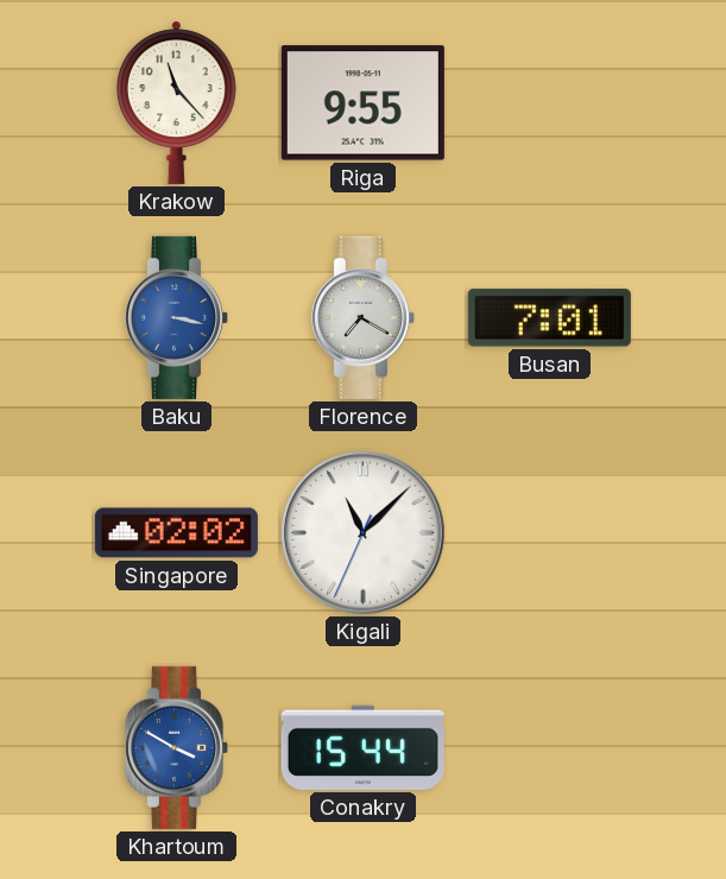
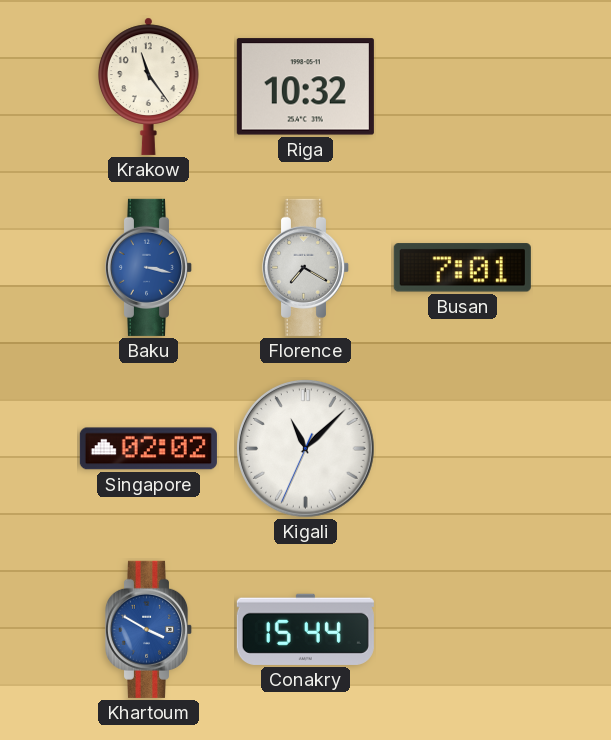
Krakow: 11:23 -> 11:24
Riga: 9:55 -> 10:32
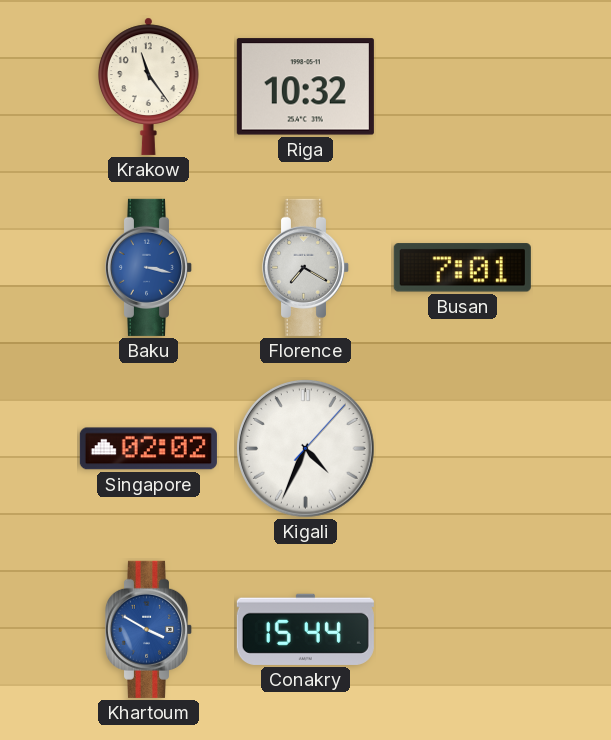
Kigali: 11:07 -> 4:34
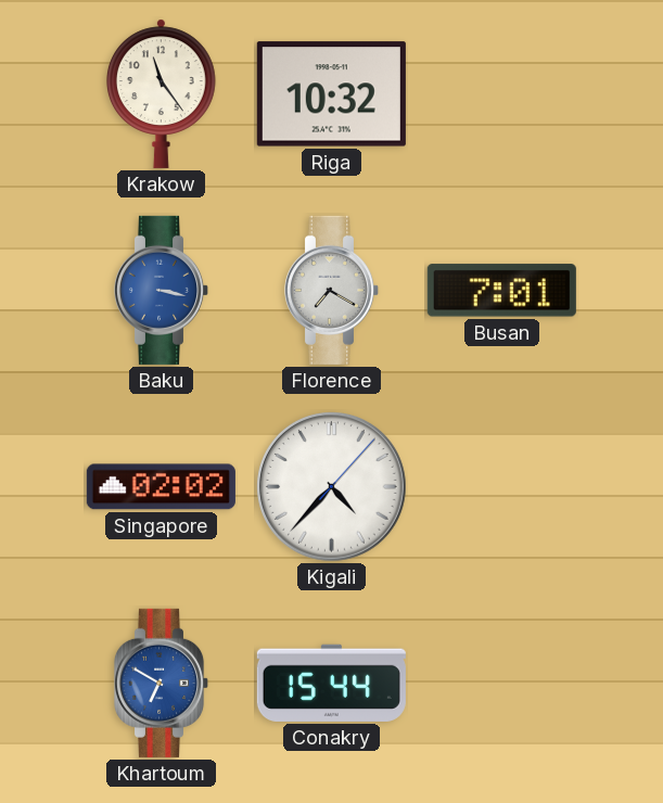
Kigali: 4:34 -> 4:37
Khartoum: 3:50 -> 6:50
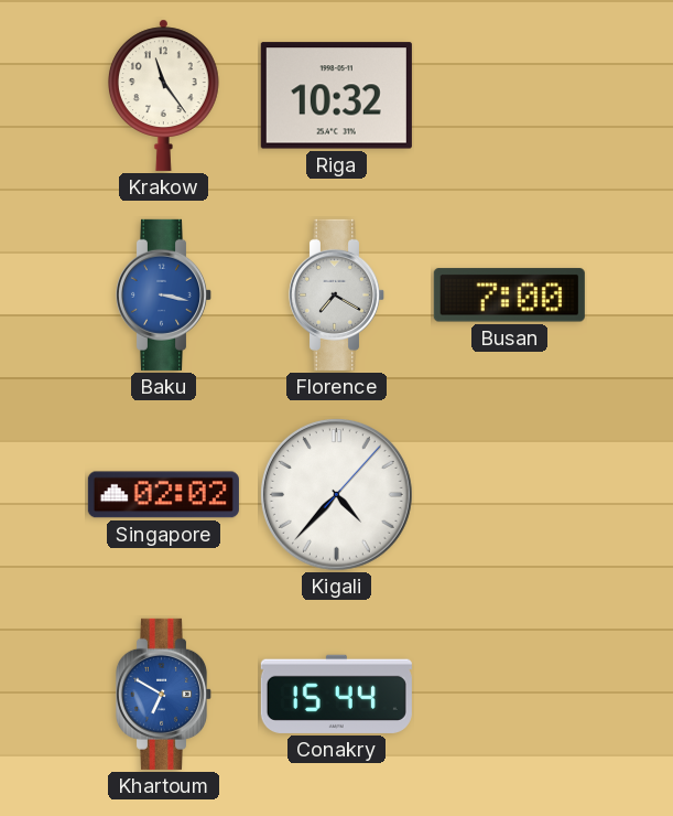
Busan: 7:01 -> 7:00
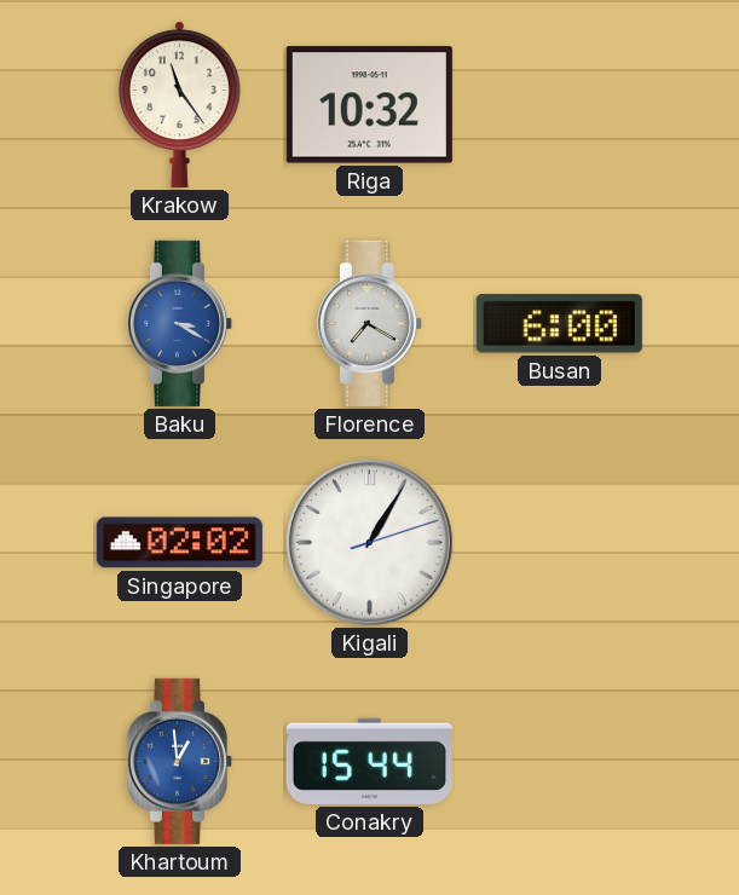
Baku: 3:17 -> 3:20
Busan: 7:00 -> 6:00
Kigali: 4:37 -> 1:05
Khartoum: 6:50 -> 12:59
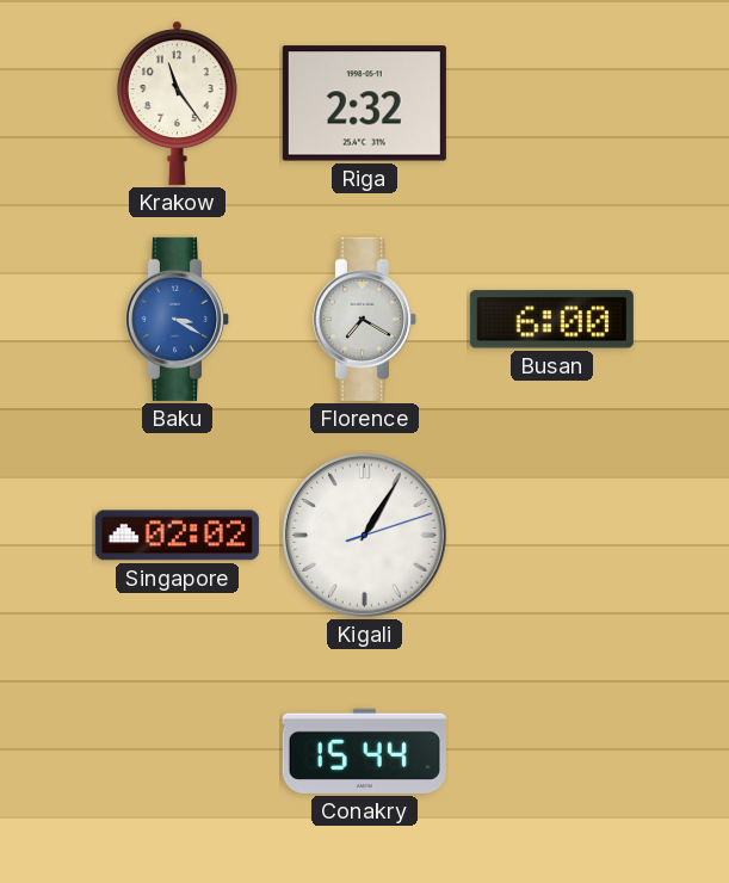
Riga: 10:32 -> 2:32
Khartoum: 12:59 -> none
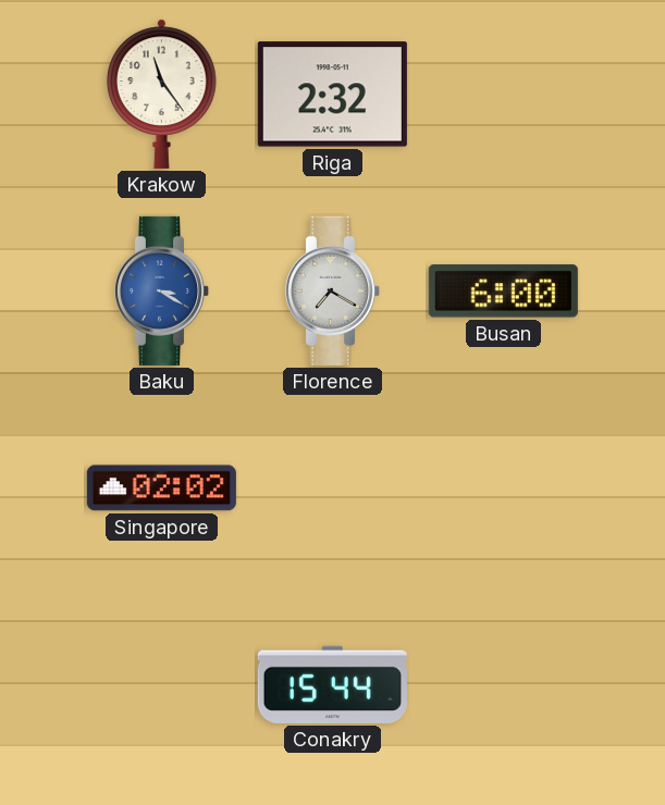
Kigali: 1:05 -> none
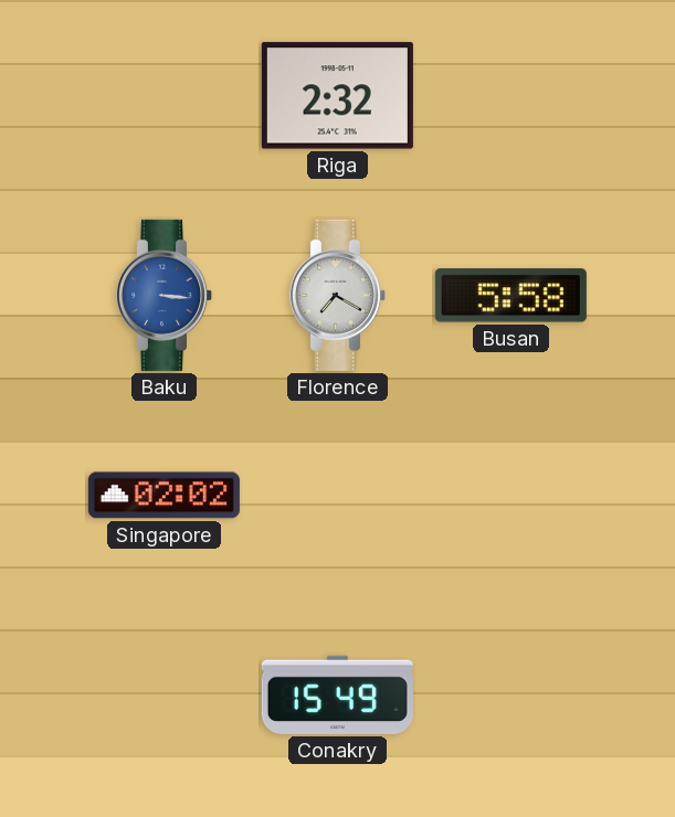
Krakow: 11:24 -> none
Baku: 3:20 -> 3:16
Busan: 6:00 -> 5:58
Conakry: 15:44 -> 15:49
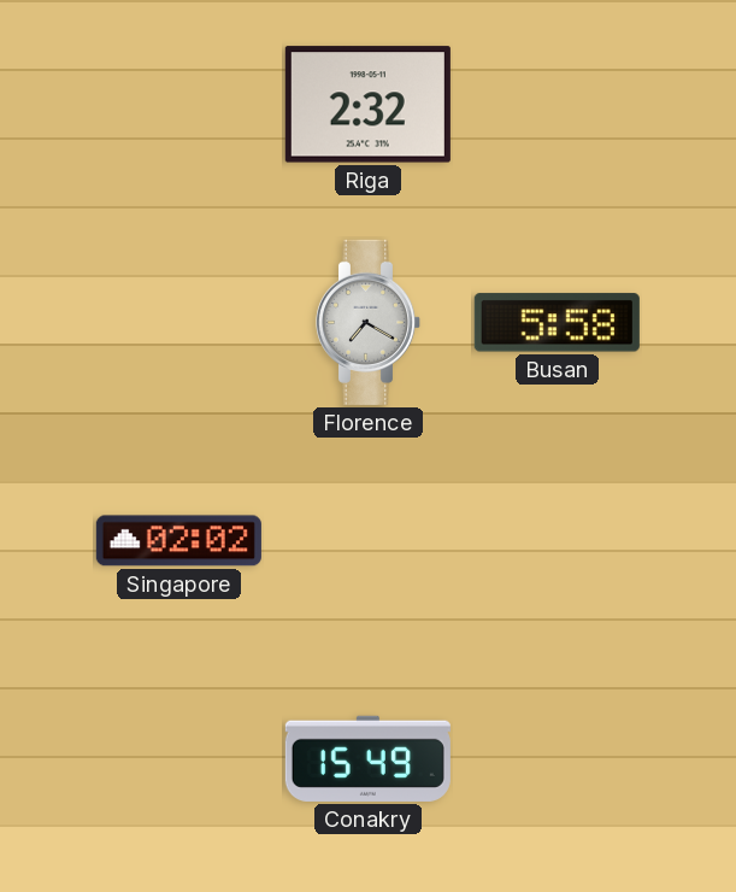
Baku: 3:16 -> none
